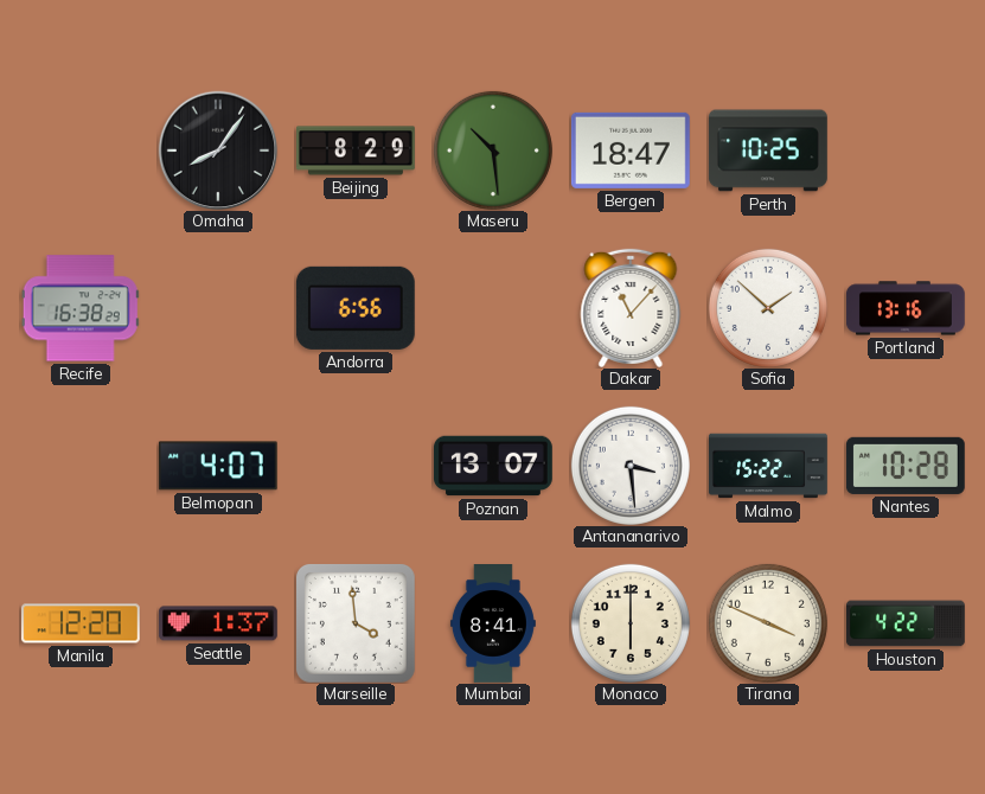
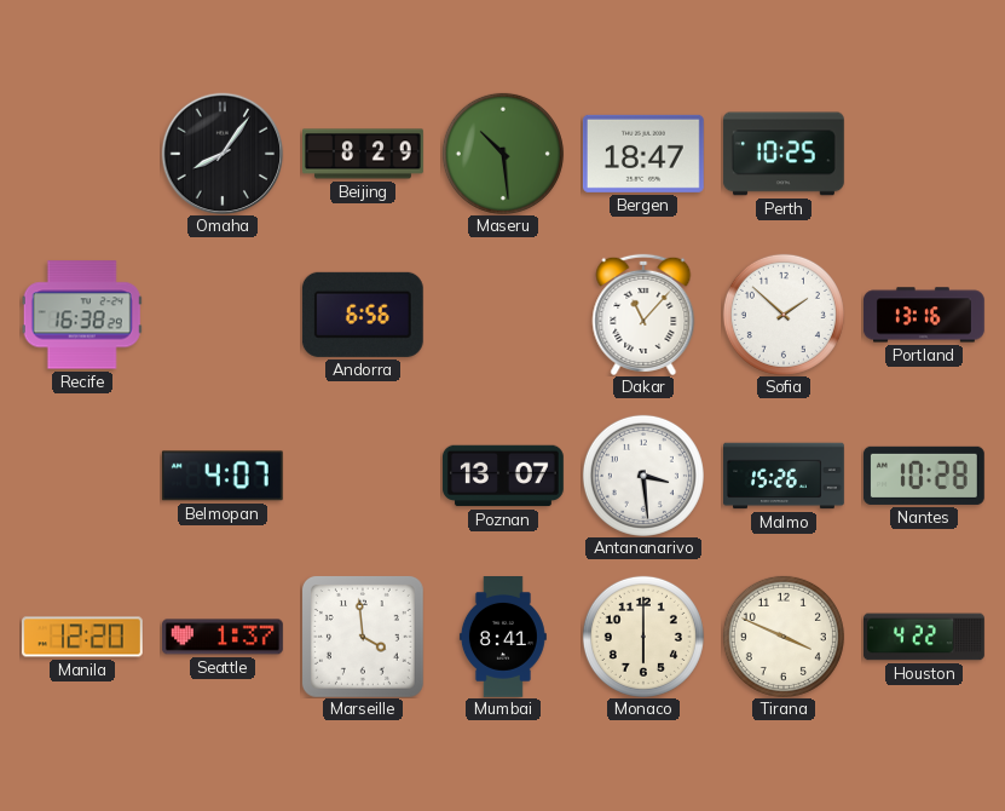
Malmo: 15:22 -> 15:26
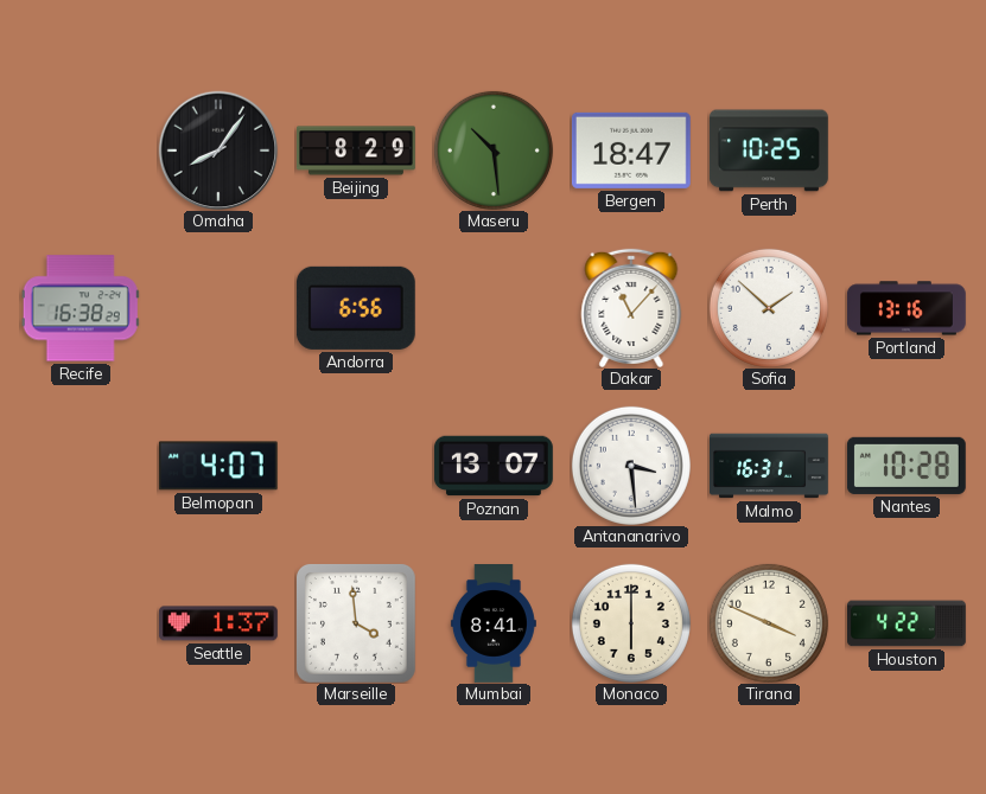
Malmo: 15:26 -> 16:31
Manila: 12:20 -> none
